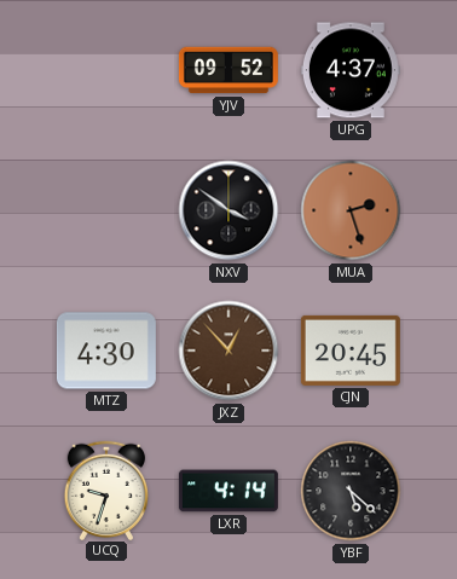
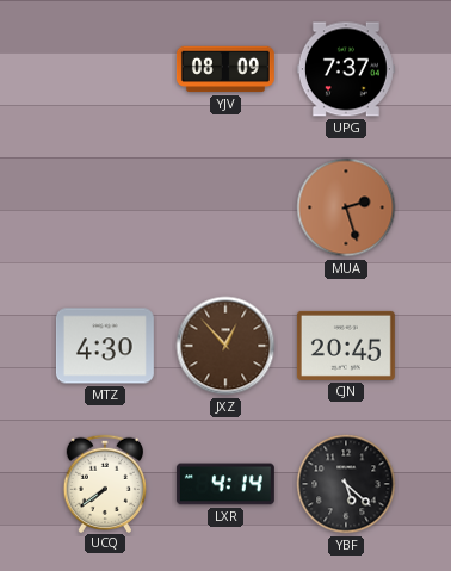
YJV: 09:52 -> 08:09
UPG: 4:37 -> 7:37
NXV: 3:51 -> none
UCQ: 9:33 -> 7:39
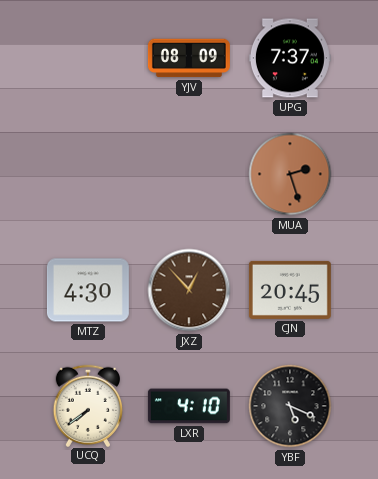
LXR: 4:14 -> 4:10
YBF: 5:22 -> 5:19
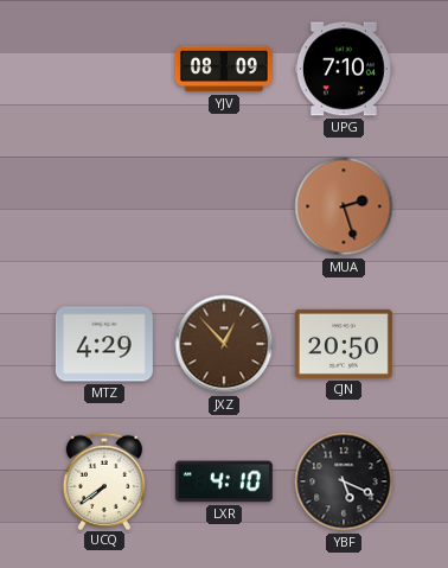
UPG: 7:37 -> 7:10
MTZ: 4:30 -> 4:29
CJN: 20:45 -> 20:50
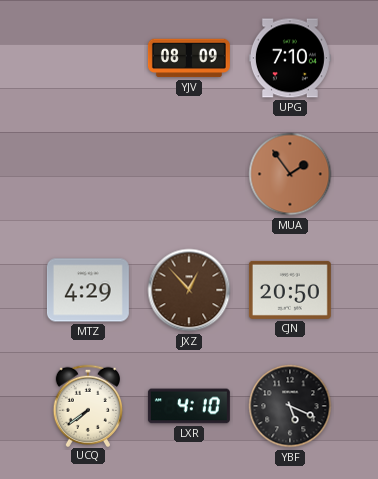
MUA: 2:27 -> 1:54
